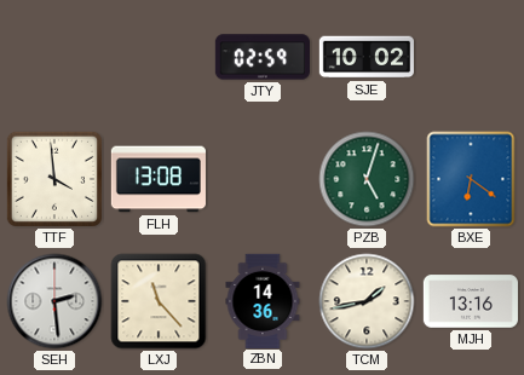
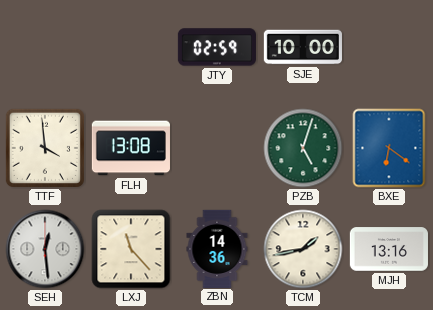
SJE: 10:02 -> 10:00
SEH: 2:29 -> 12:29
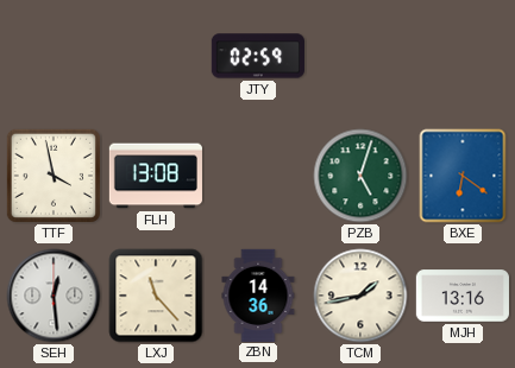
SJE: 10:00 -> none
TTF: 3:59 -> 3:58
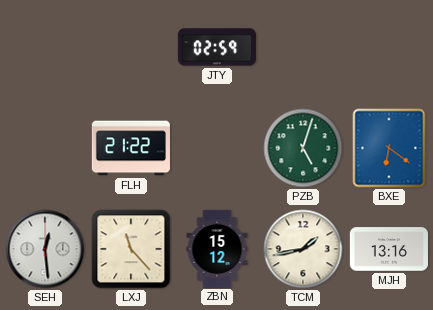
TTF: 3:58 -> none
FLH: 13:08 -> 21:22
ZBN: 14:36 -> 15:12
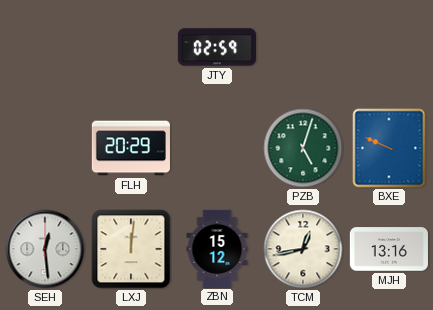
FLH: 21:22 -> 20:29
BXE: 6:21 -> 9:49
LXJ: 11:23 -> 12:01
TCM: 1:43 -> 12:43
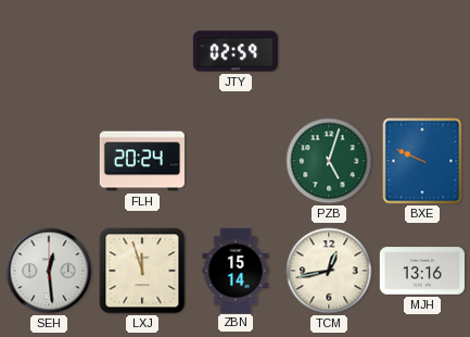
FLH: 20:29 -> 20:24
LXJ: 12:01 -> 11:57
ZBN: 15:12 -> 15:14
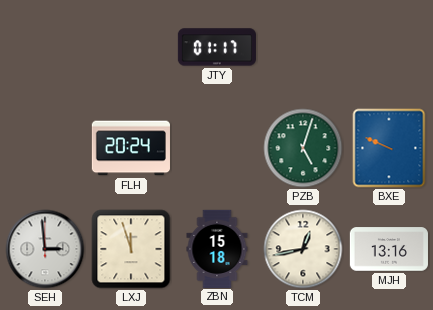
JTY: 02:59 -> 01:17
SEH: 12:29 -> 2:59
ZBN: 15:14 -> 15:18
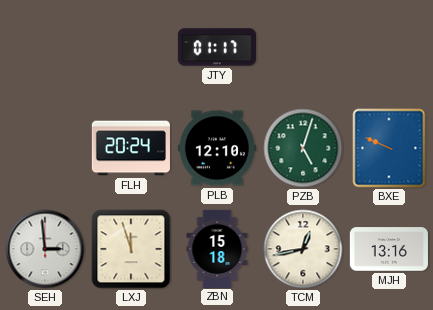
PLB: none -> 12:10
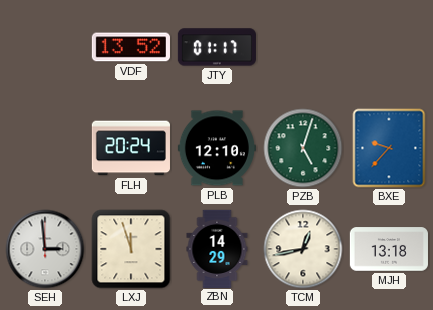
VDF: none -> 13:52
BXE: 9:49 -> 9:37
ZBN: 15:18 -> 14:29
MJH: 13:16 -> 13:18
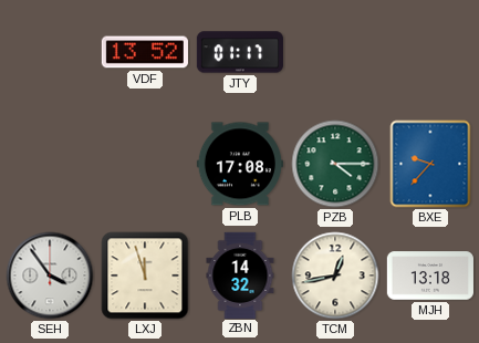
FLH: 20:24 -> none
PLB: 12:10 -> 17:08
PZB: 5:03 -> 4:15
SEH: 2:59 -> 3:54
ZBN: 14:29 -> 14:32
